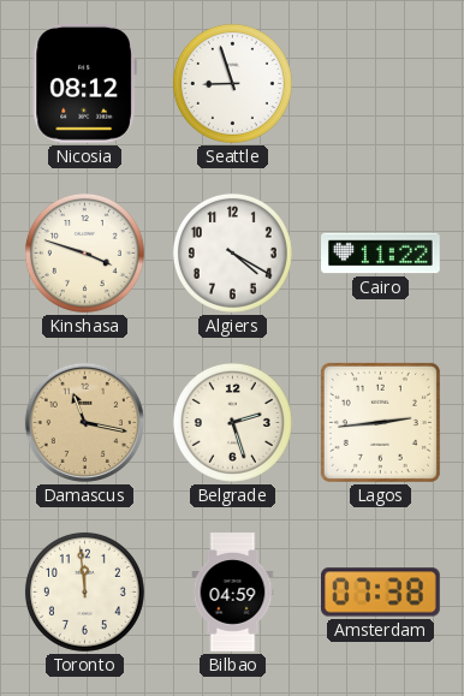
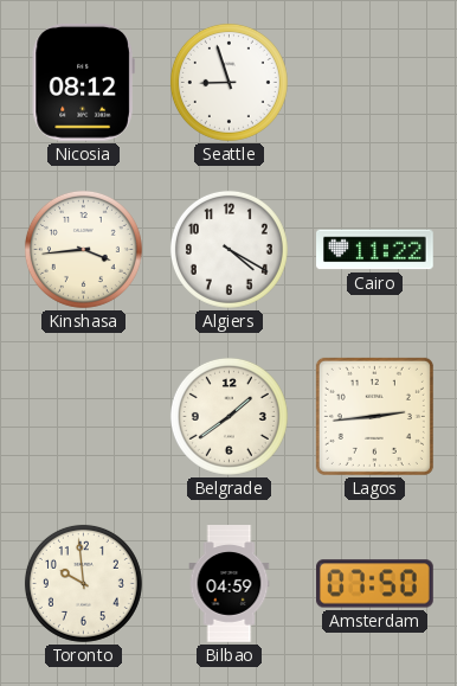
Kinshasa: 3:48 -> 3:44
Damascus: 11:17 -> none
Belgrade: 2:27 -> 1:39
Toronto: 11:59 -> 9:59
Amsterdam: 07:38 -> 07:50
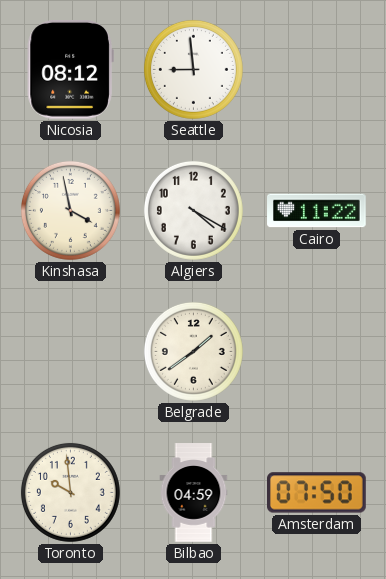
Seattle: 8:57 -> 8:59
Kinshasa: 3:44 -> 3:58
Lagos: 2:44 -> none
